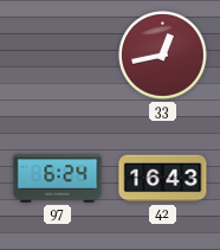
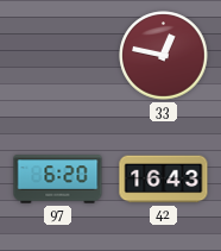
33: 12:43 -> 12:47
97: 6:24 -> 6:20
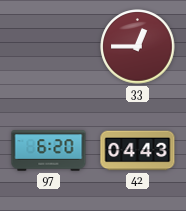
33: 12:47 -> 12:45
42: 16:43 -> 04:43
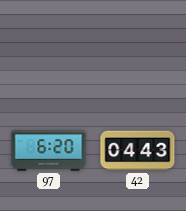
33: 12:45 -> none
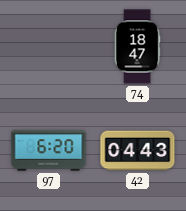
74: none -> 18:47
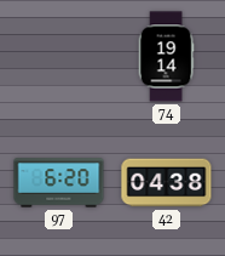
74: 18:47 -> 19:14
42: 04:43 -> 04:38
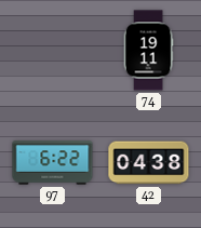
74: 19:14 -> 19:11
97: 6:20 -> 6:22
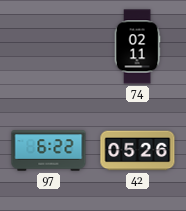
74: 19:11 -> 02:11
42: 04:38 -> 05:26
